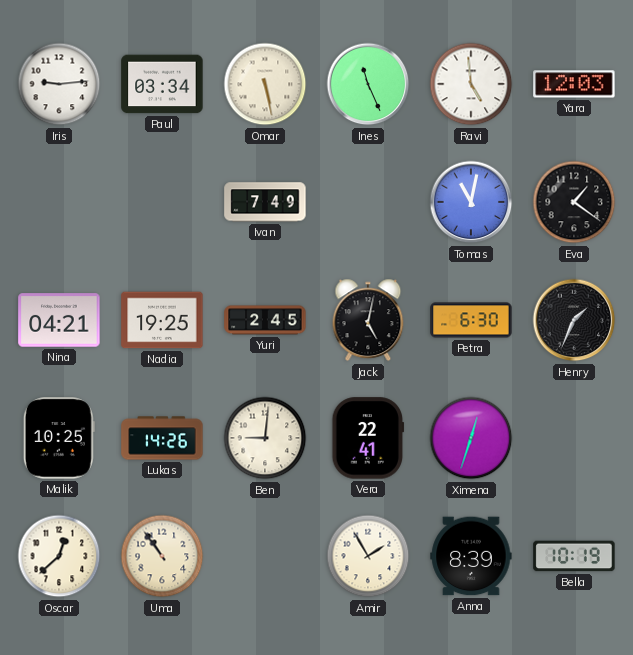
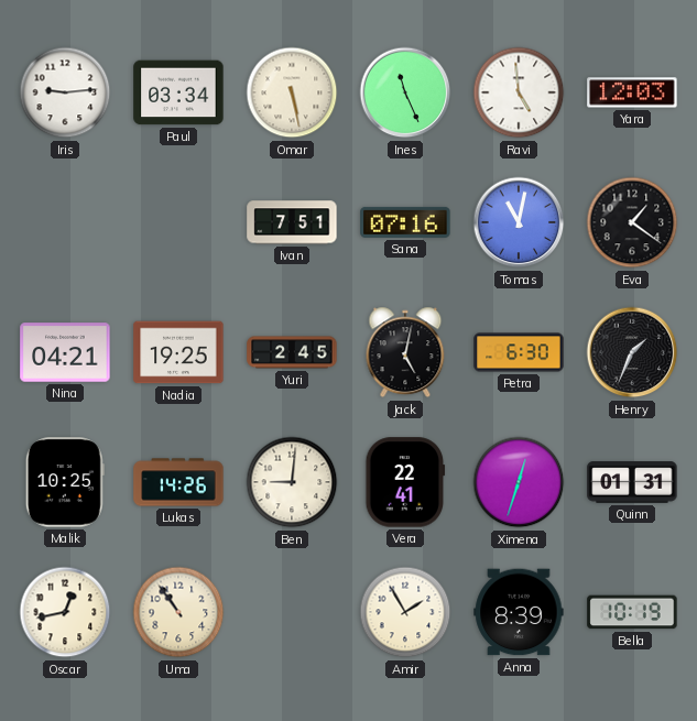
Ivan: 7:49 -> 7:51
Sana: none -> 07:16
Quinn: none -> 01:31
Oscar: 12:38 -> 12:43
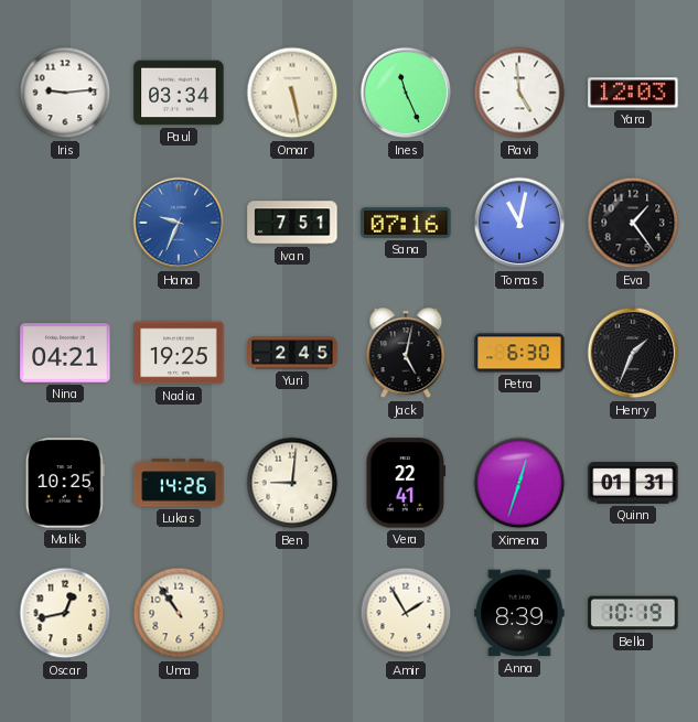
Hana: none -> 9:34
Eva: 1:21 -> 1:24
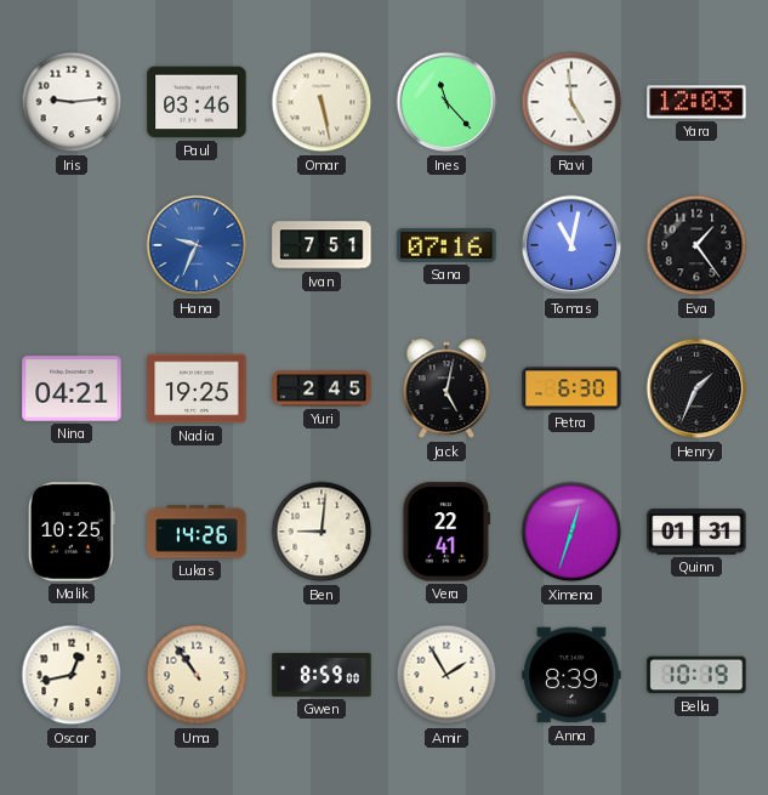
Paul: 03:34 -> 03:46
Ines: 11:26 -> 11:23
Gwen: none -> 8:59
